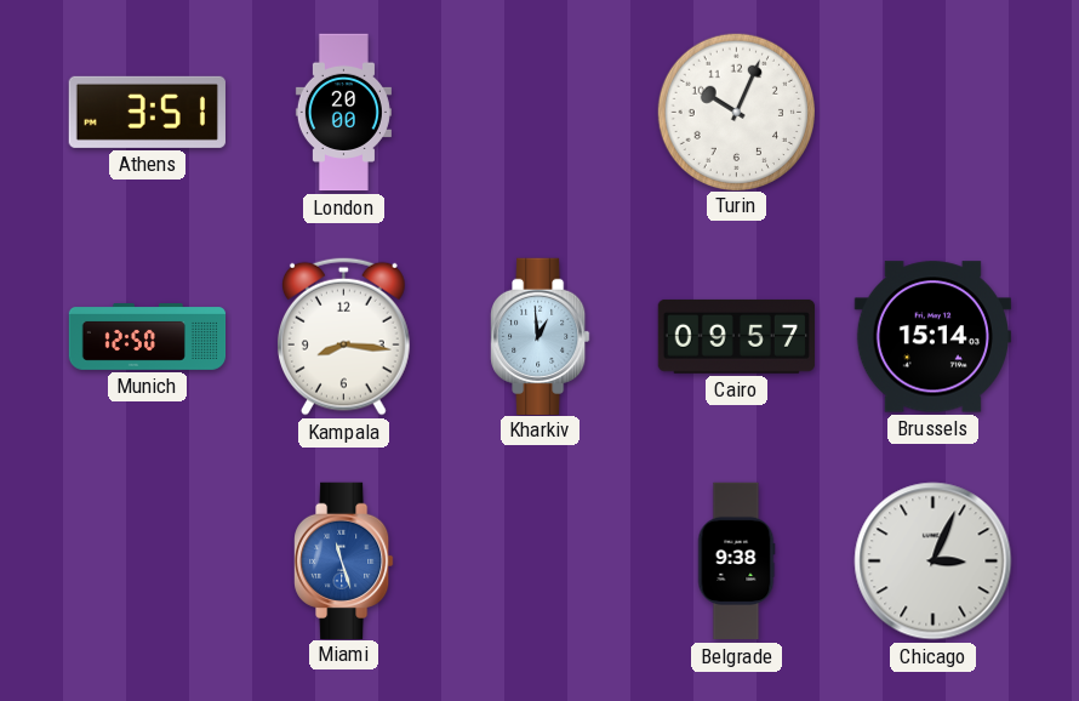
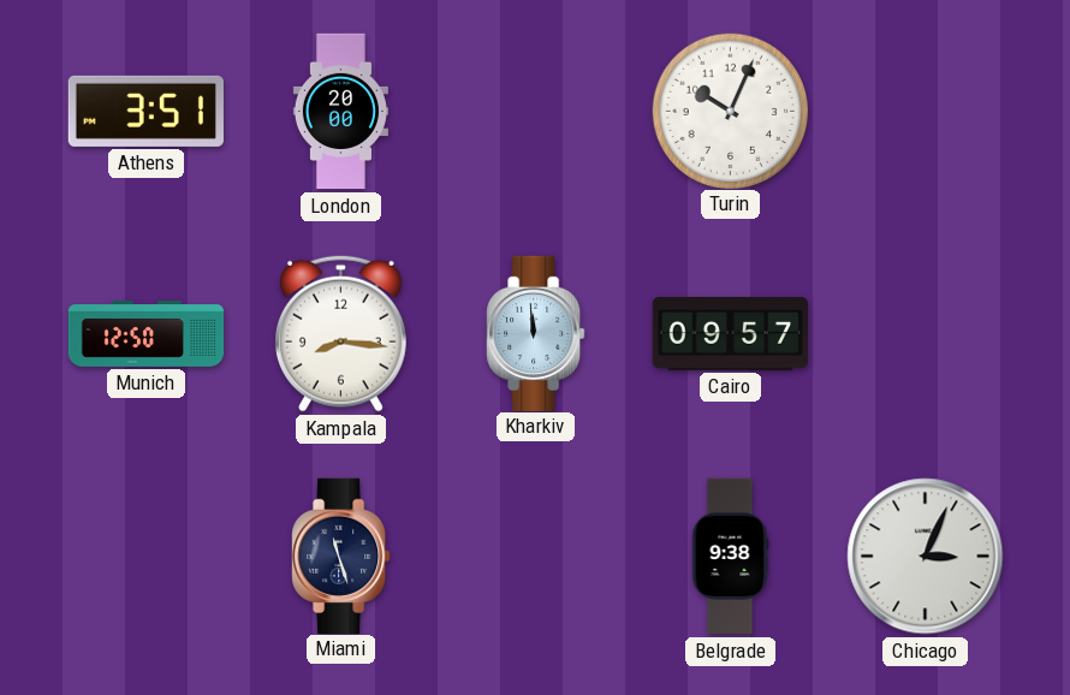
Kharkiv: 12:59 -> 11:59
Brussels: 15:14 -> none
Miami dial: blue -> navy
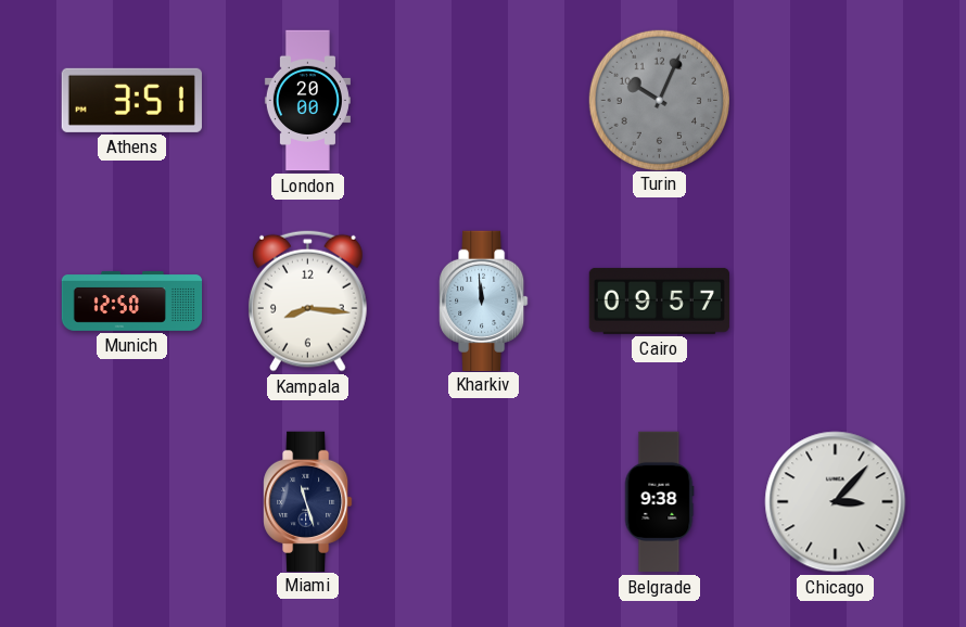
Turin dial: white -> grey
Chicago: 3:04 -> 3:07
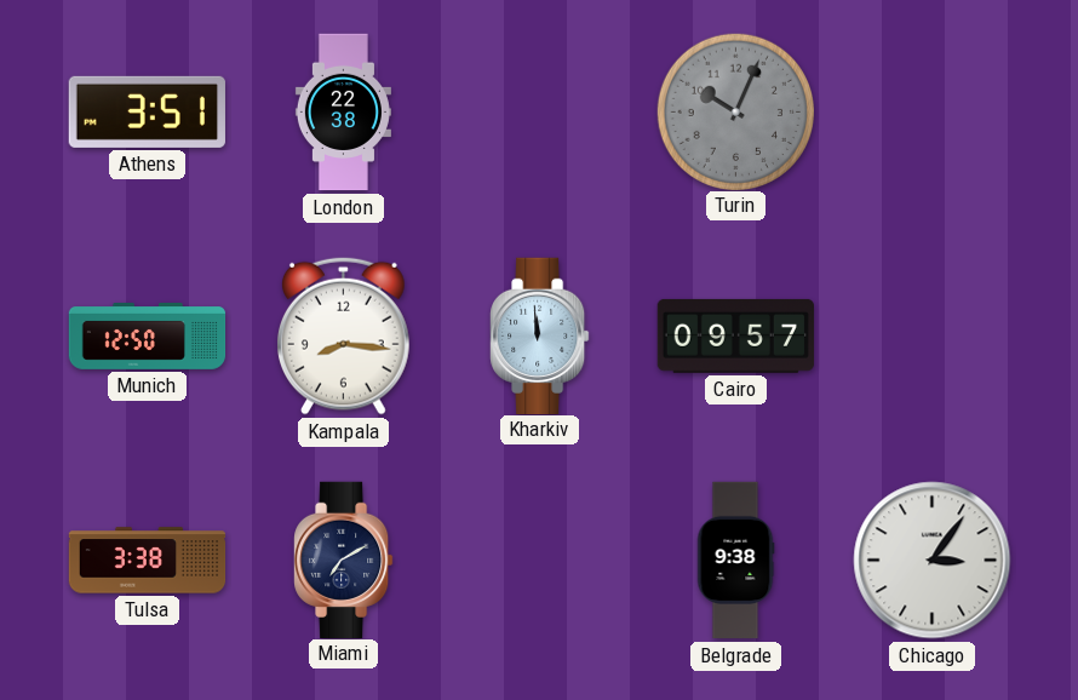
London: 20:00 -> 22:38
Tulsa: none -> 3:38
Miami: 11:27 -> 7:10
Chicago: 3:07 -> 3:06
